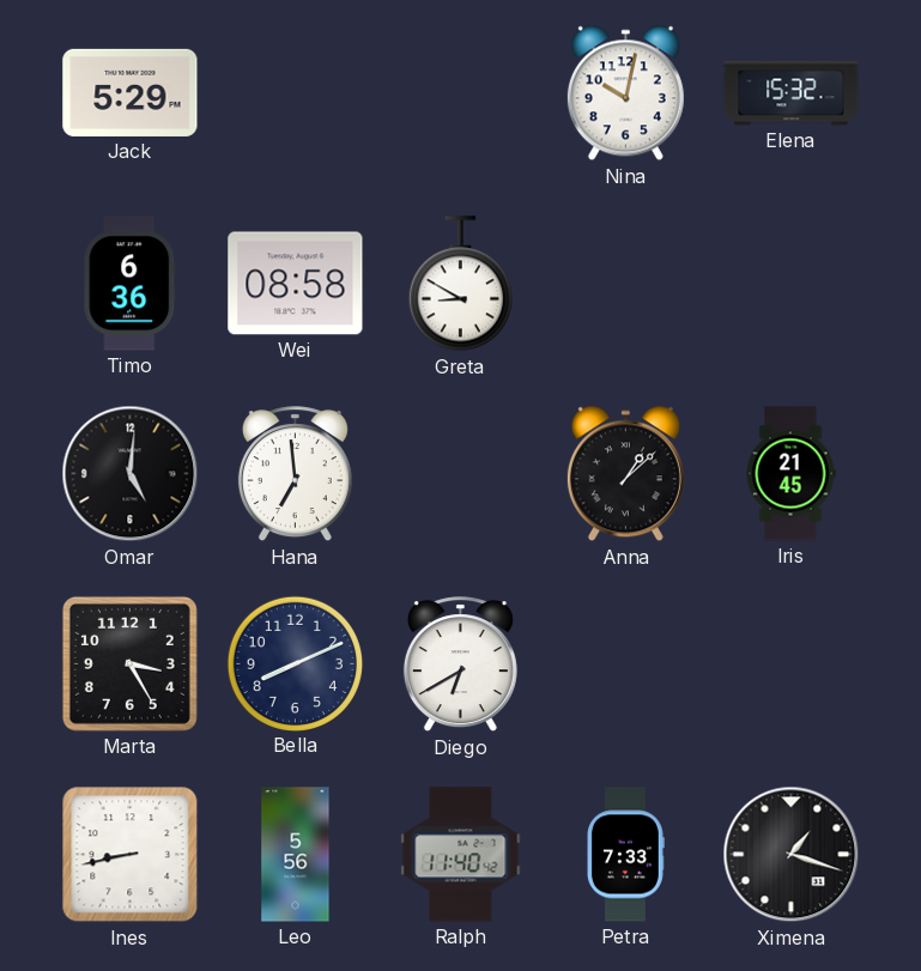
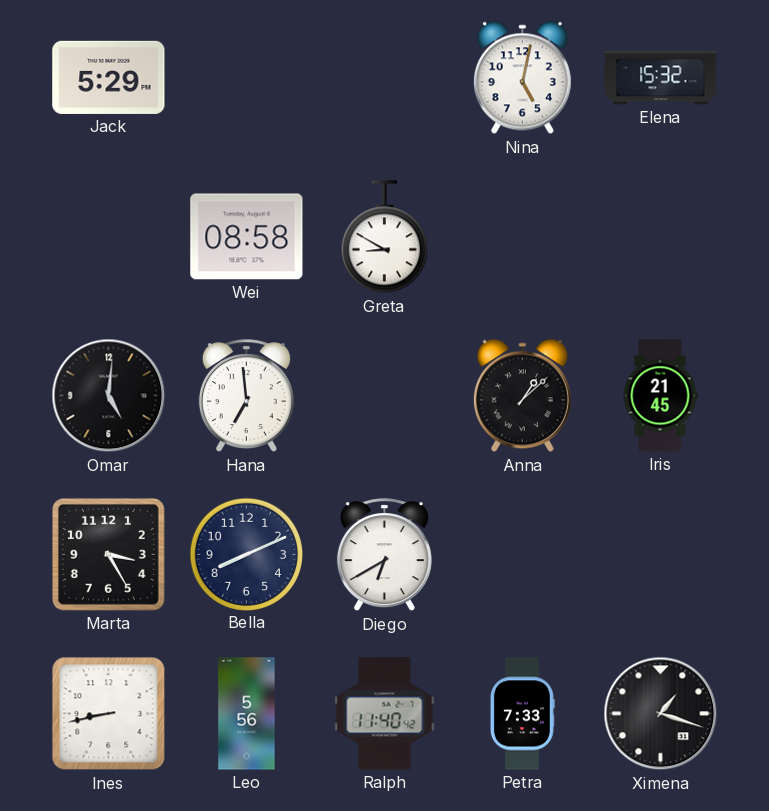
Nina: 10:02 -> 5:02
Timo: 6:36 -> none
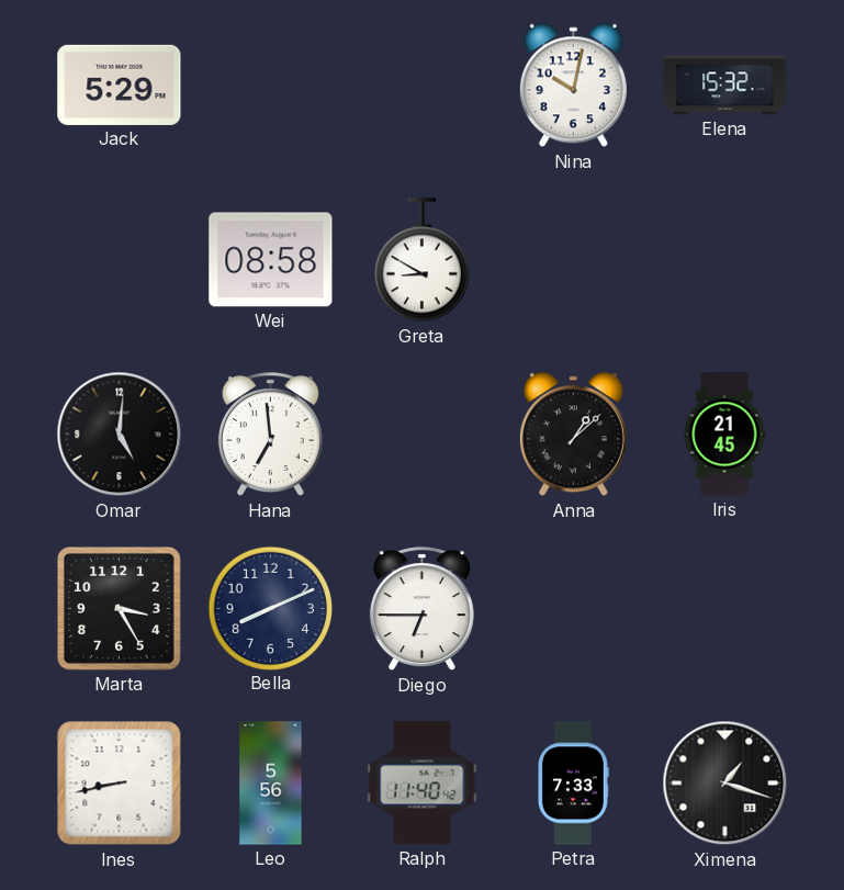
Nina: 5:02 -> 10:02
Diego: 6:40 -> 6:45
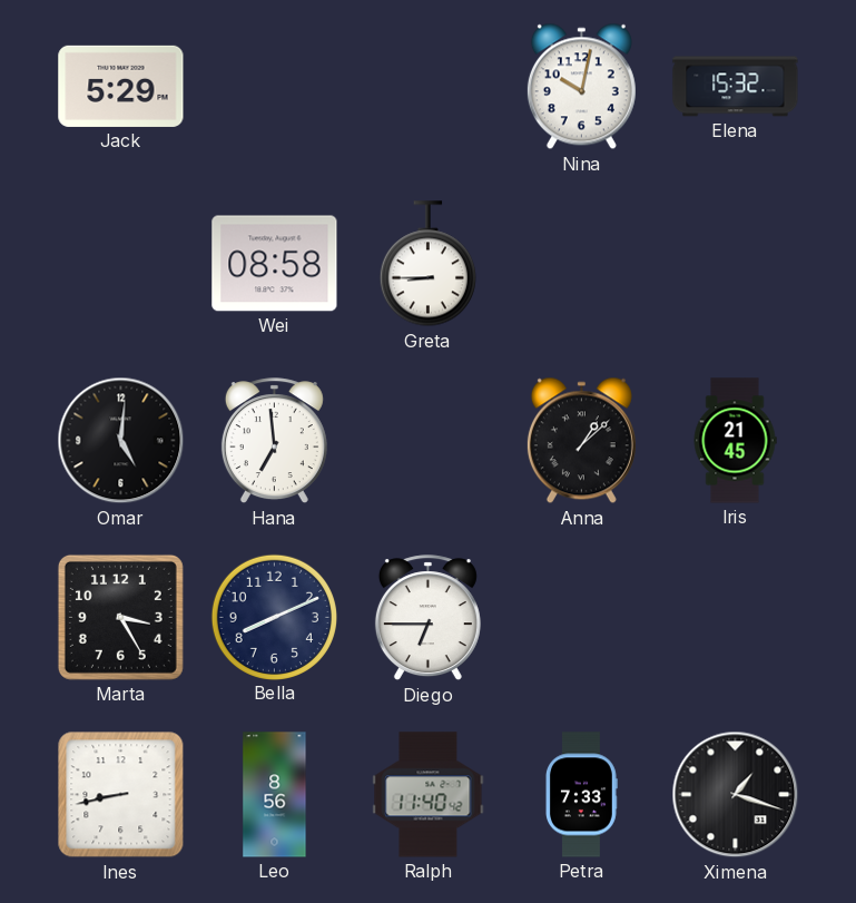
Greta: 8:50 -> 8:45
Leo: 5:56 -> 8:56
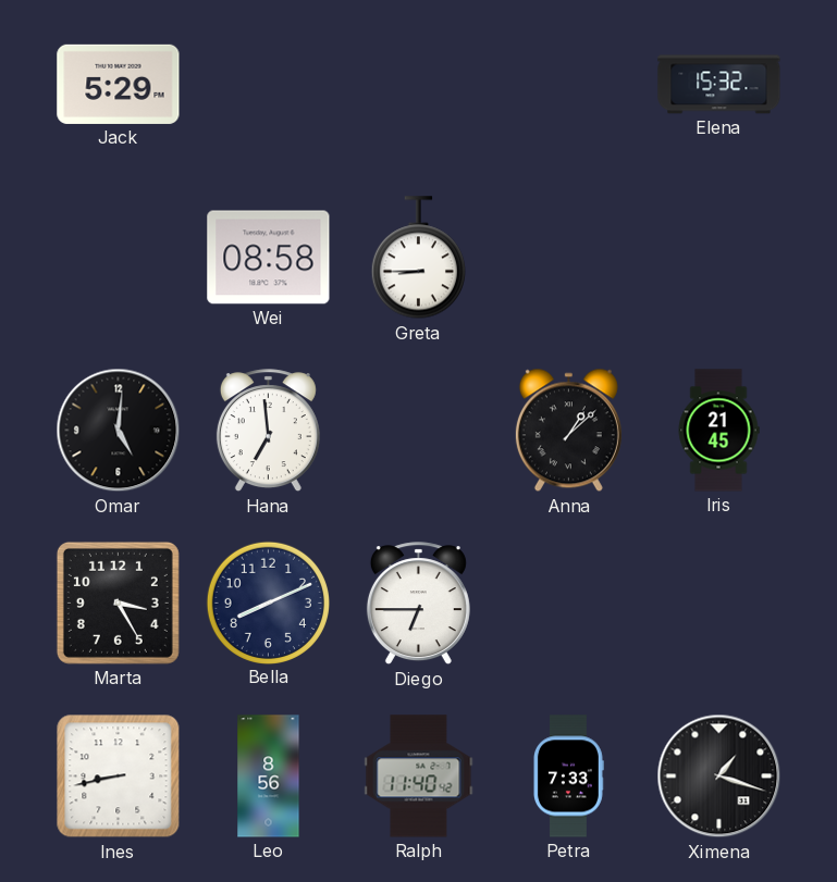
Nina: 10:02 -> none
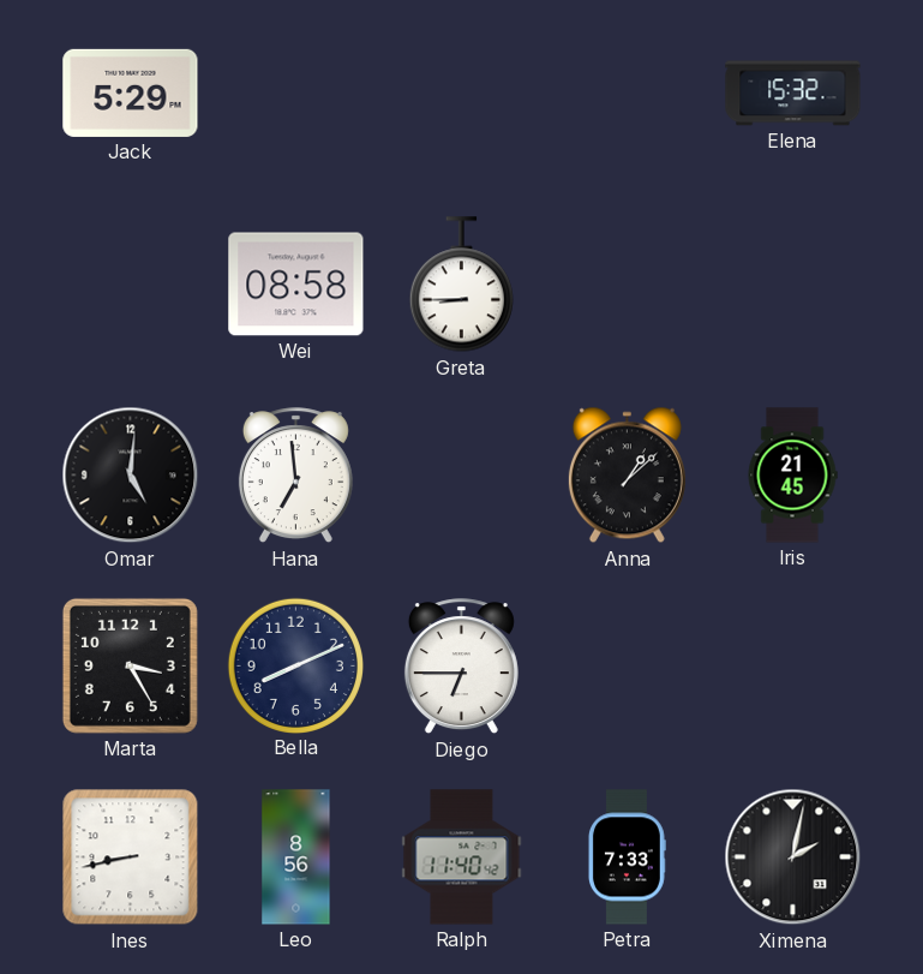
Ximena: 1:18 -> 2:02
